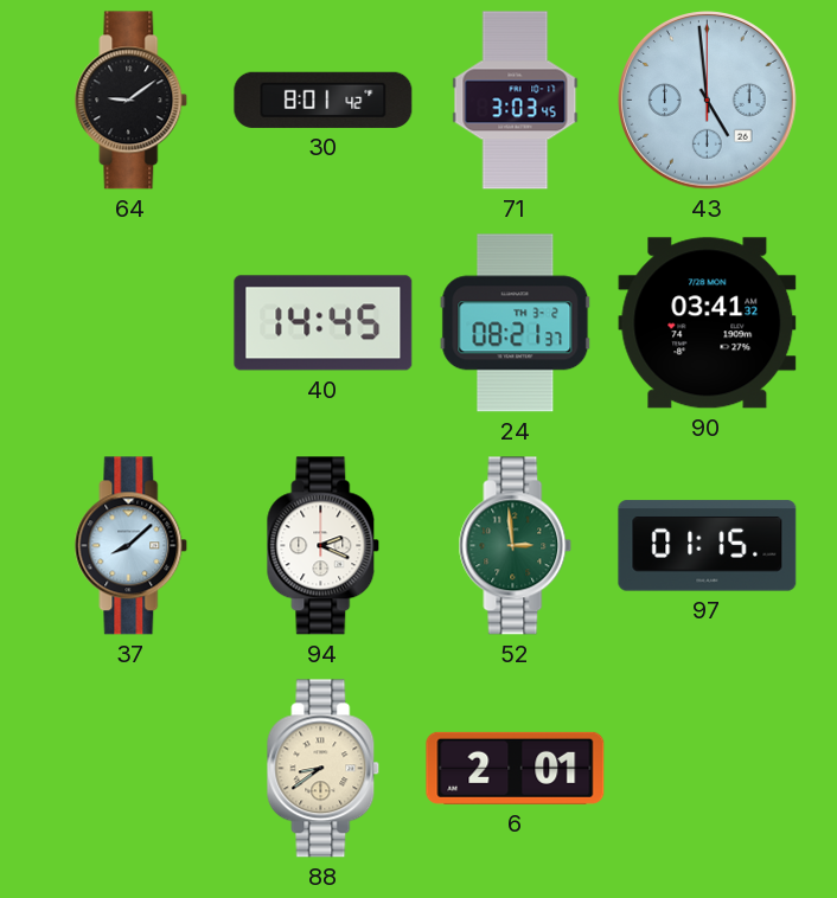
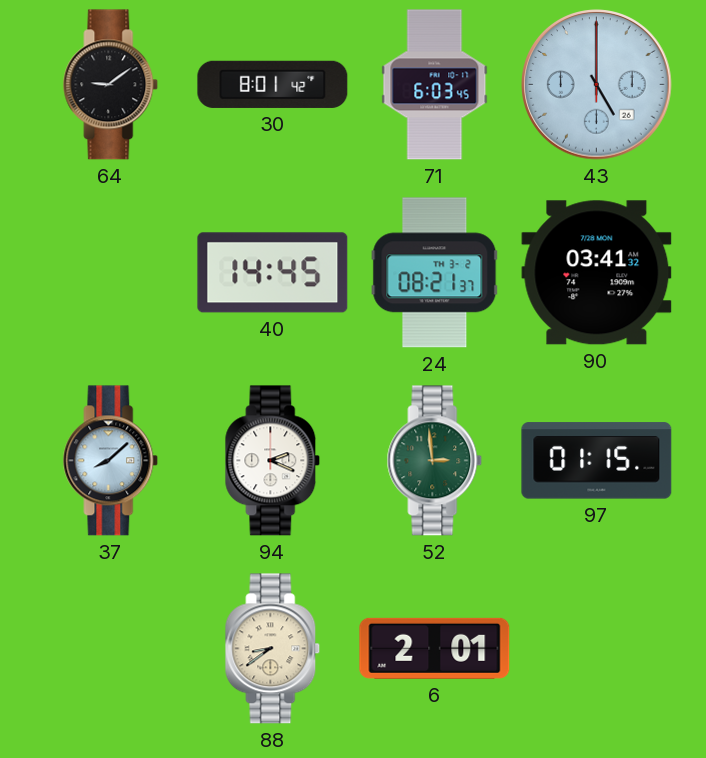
71: 3:03 -> 6:03
43: 4:59 -> 5:00
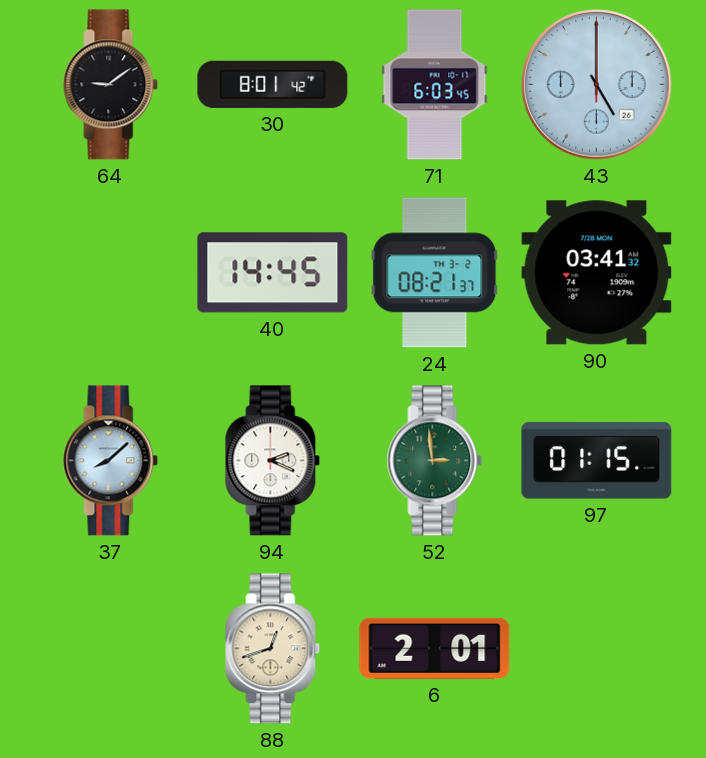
88: 8:39 -> 12:42
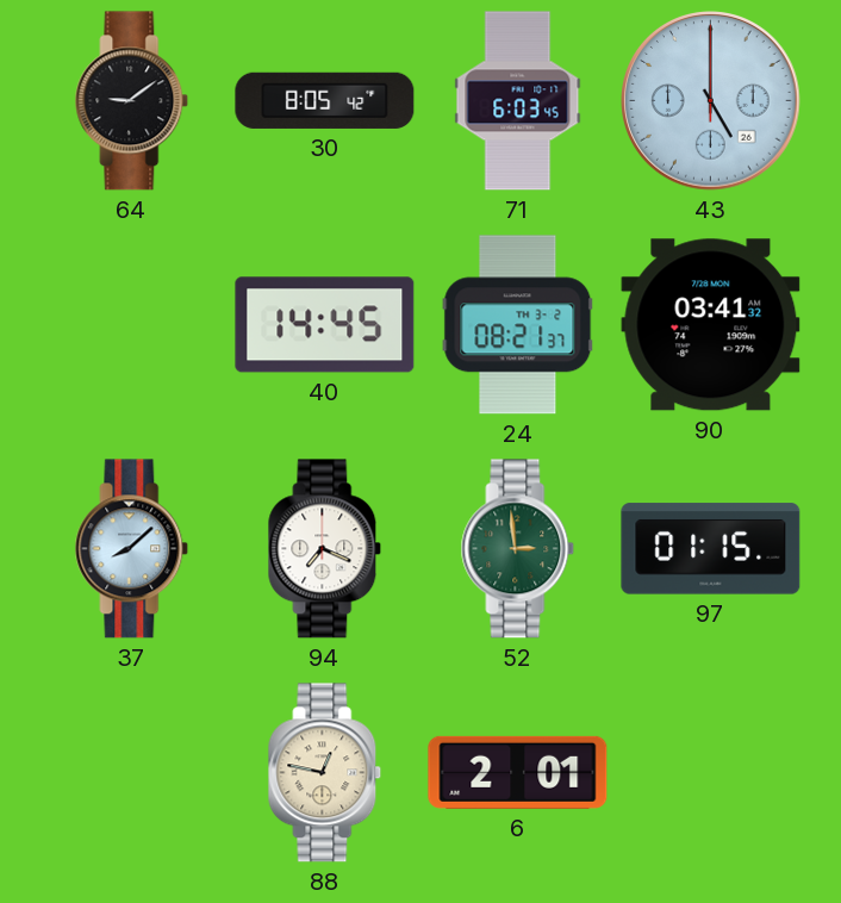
30: 8:01 -> 8:05
94: 2:19 -> 7:19
88: 12:42 -> 12:47
